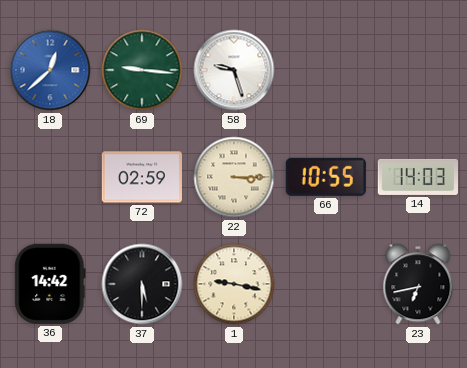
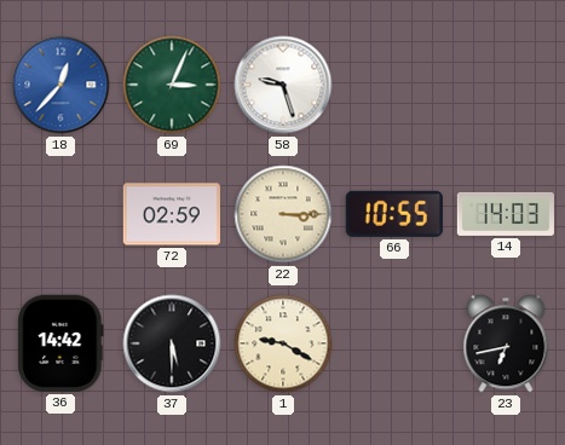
18: 12:38 -> 12:37
69: 9:16 -> 3:04
1: 9:17 -> 9:20
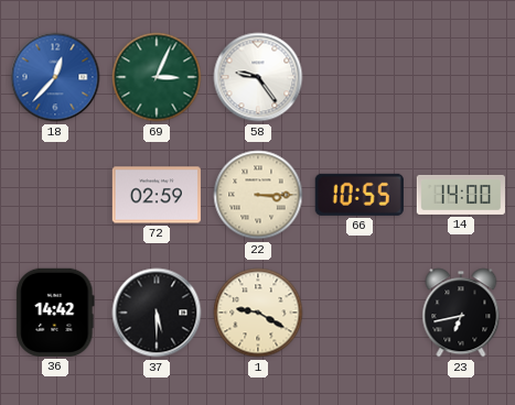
58: 9:27 -> 9:24
14: 14:03 -> 14:00
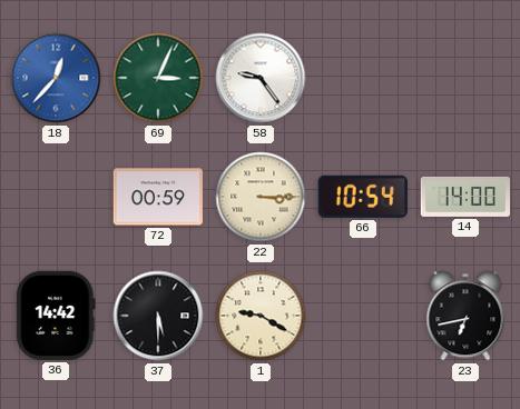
72: 02:59 -> 00:59
66: 10:55 -> 10:54
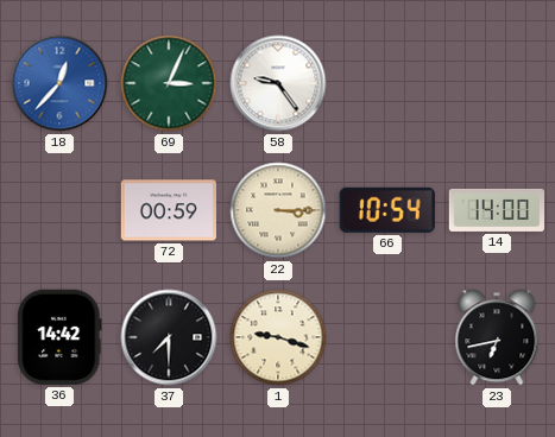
37: 5:30 -> 7:30
1: 9:20 -> 9:18
